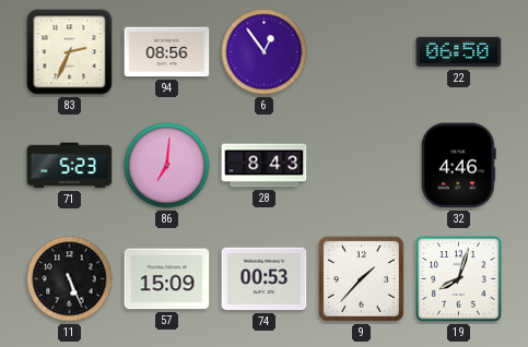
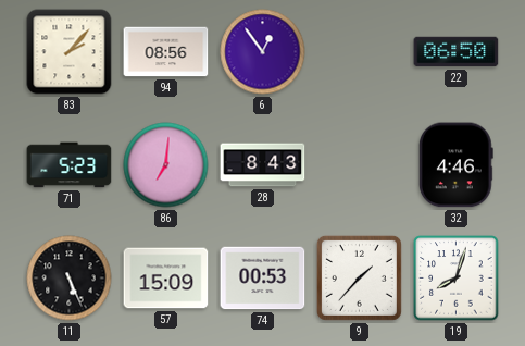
83: 2:34 -> 2:07
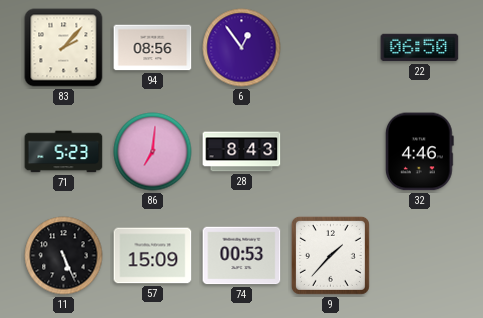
19: 8:03 -> none
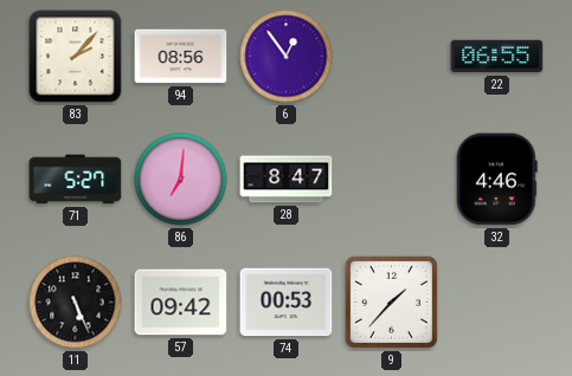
22: 06:50 -> 06:55
71: 5:23 -> 5:27
28: 8:43 -> 8:47
57: 15:09 -> 09:42
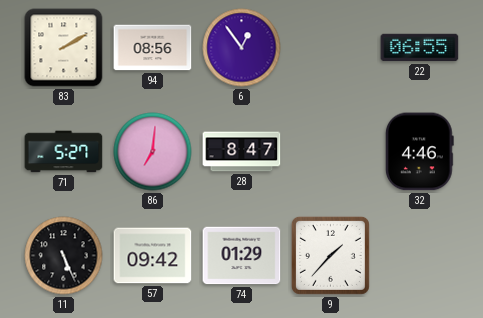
83: 2:07 -> 2:10
74: 00:53 -> 01:29
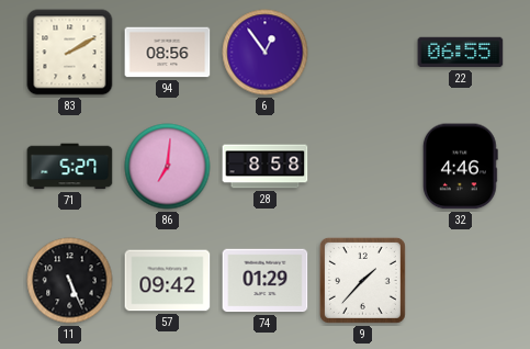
28: 8:47 -> 8:58
